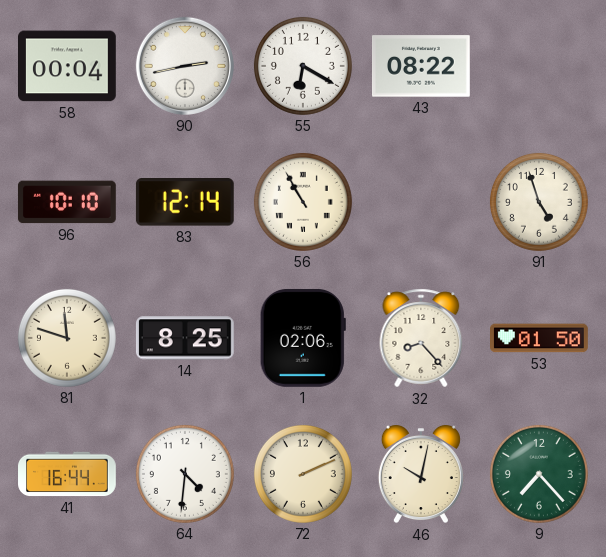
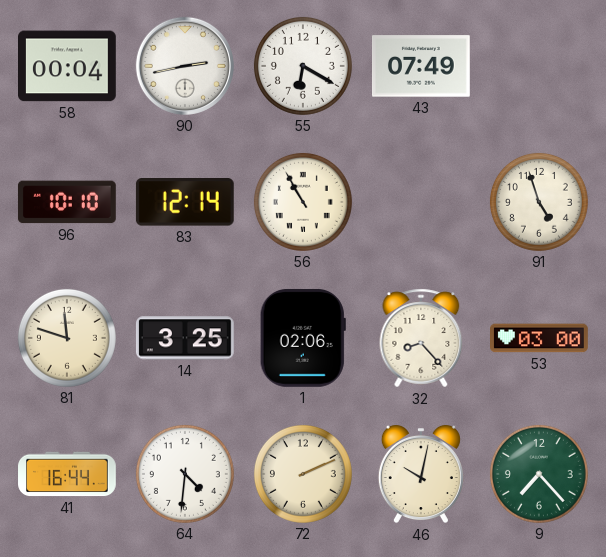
43: 08:22 -> 07:49
14: 8:25 -> 3:25
53: 01:50 -> 03:00
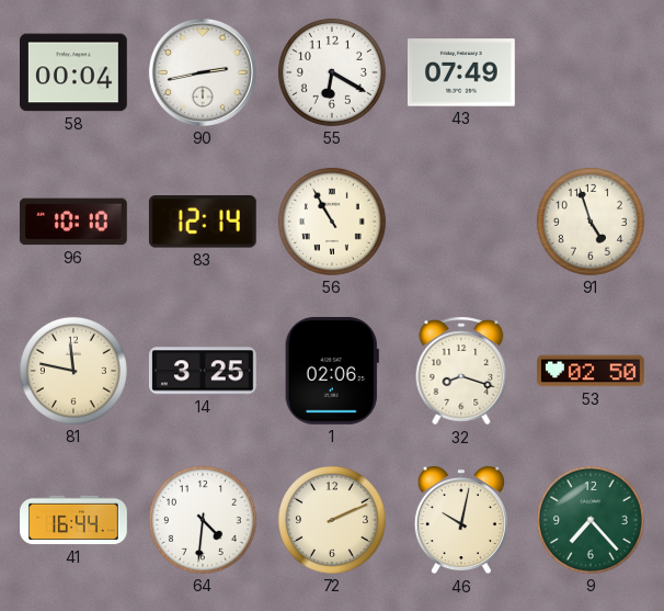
81: 11:48 -> 11:47
32: 8:23 -> 8:18
53: 03:00 -> 02:50
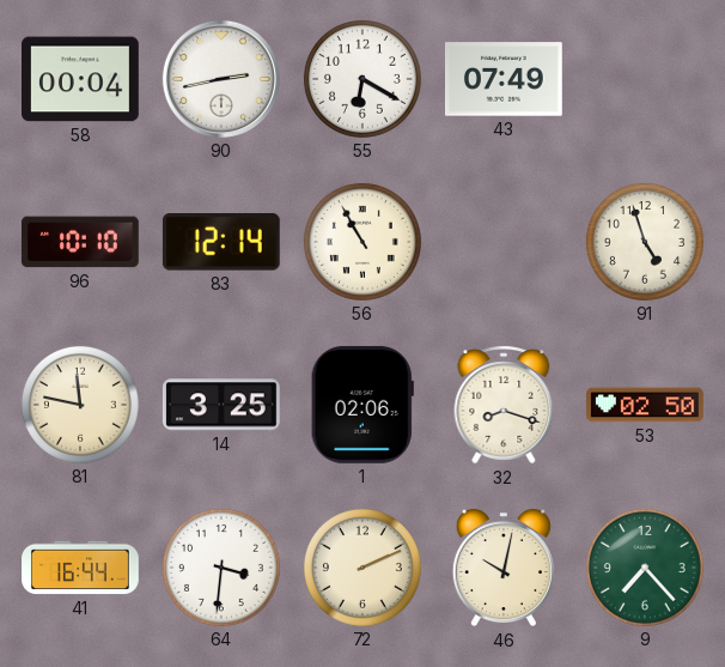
64: 4:31 -> 3:31
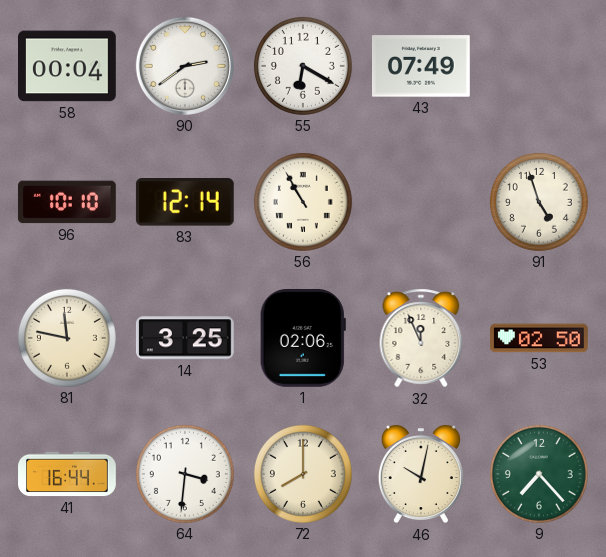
90: 2:43 -> 2:39
32: 8:18 -> 11:56
72: 2:11 -> 8:00
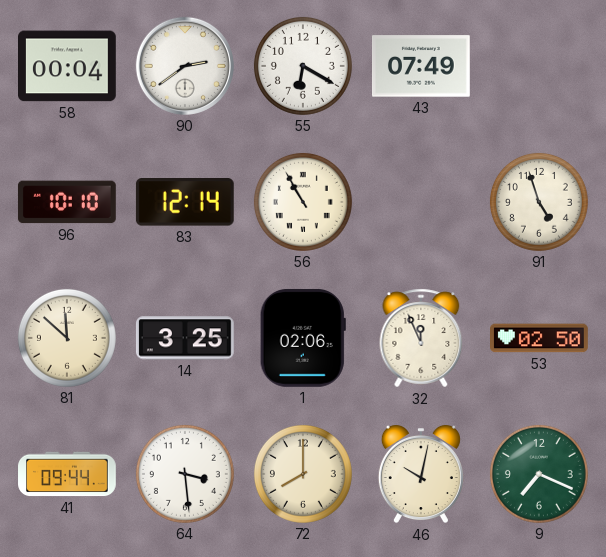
81: 11:47 -> 11:52
41: 16:44 -> 09:44
64: 3:31 -> 3:29
9: 7:23 -> 7:19
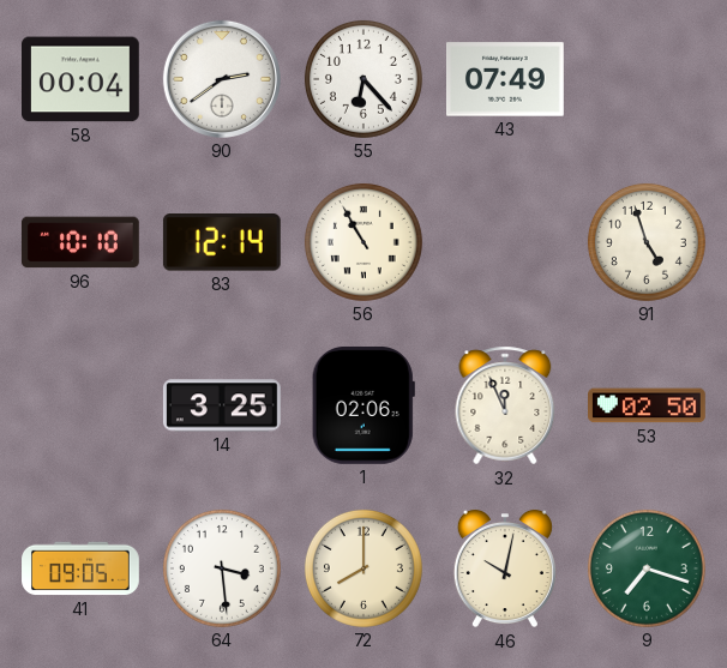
55: 6:20 -> 6:23
81: 11:52 -> none
41: 09:44 -> 09:05
9: 7:19 -> 7:18
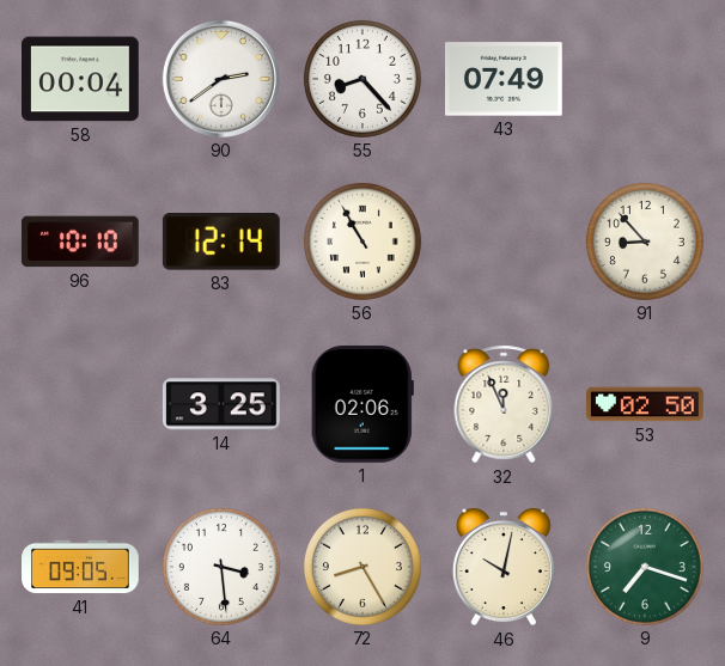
55: 6:23 -> 8:23
91: 4:57 -> 8:53
72: 8:00 -> 8:25
